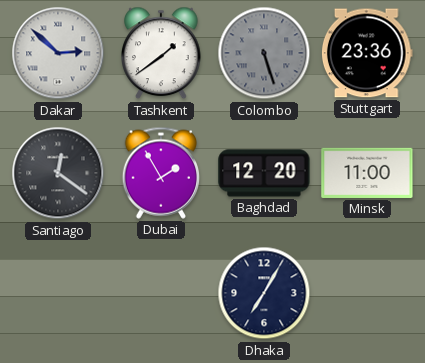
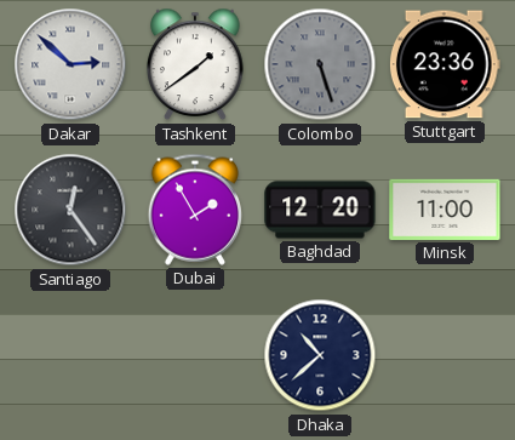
Santiago: 12:21 -> 12:24
Dhaka: 7:05 -> 10:38
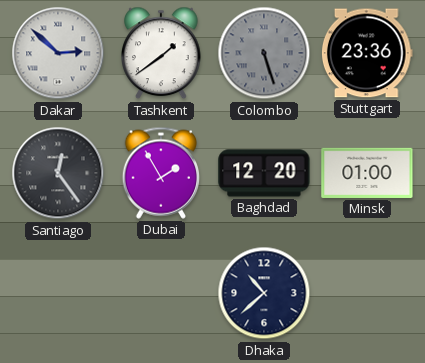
Minsk: 11:00 -> 01:00
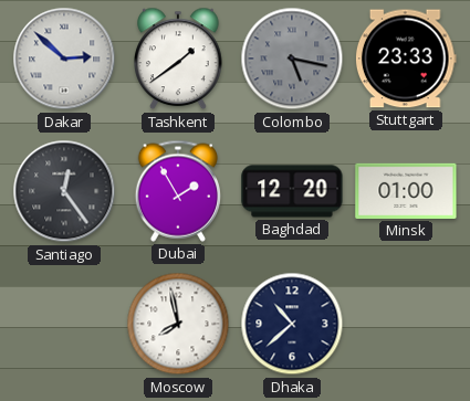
Colombo: 5:27 -> 5:17
Stuttgart: 23:36 -> 23:33
Moscow: none -> 7:58
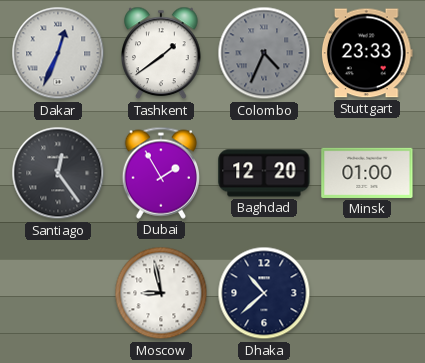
Dakar: 2:52 -> 12:34
Colombo: 5:17 -> 4:34
Moscow: 7:58 -> 8:58
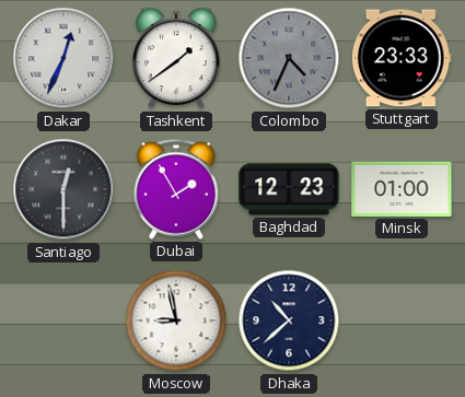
Santiago: 12:24 -> 12:30
Baghdad: 12:20 -> 12:23
